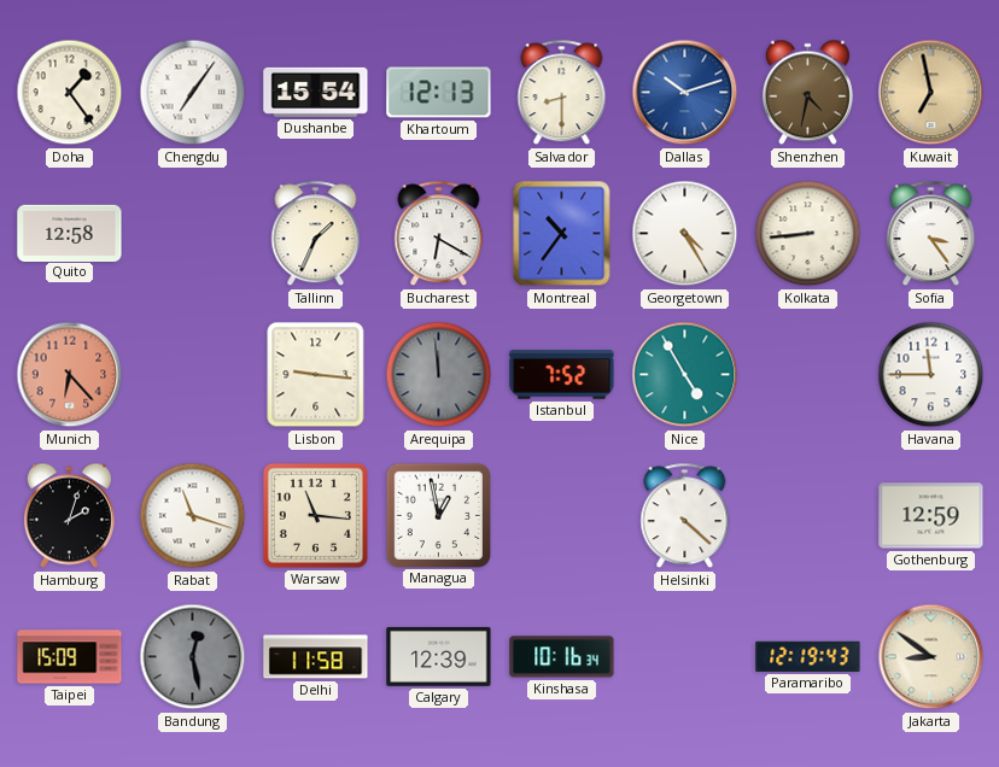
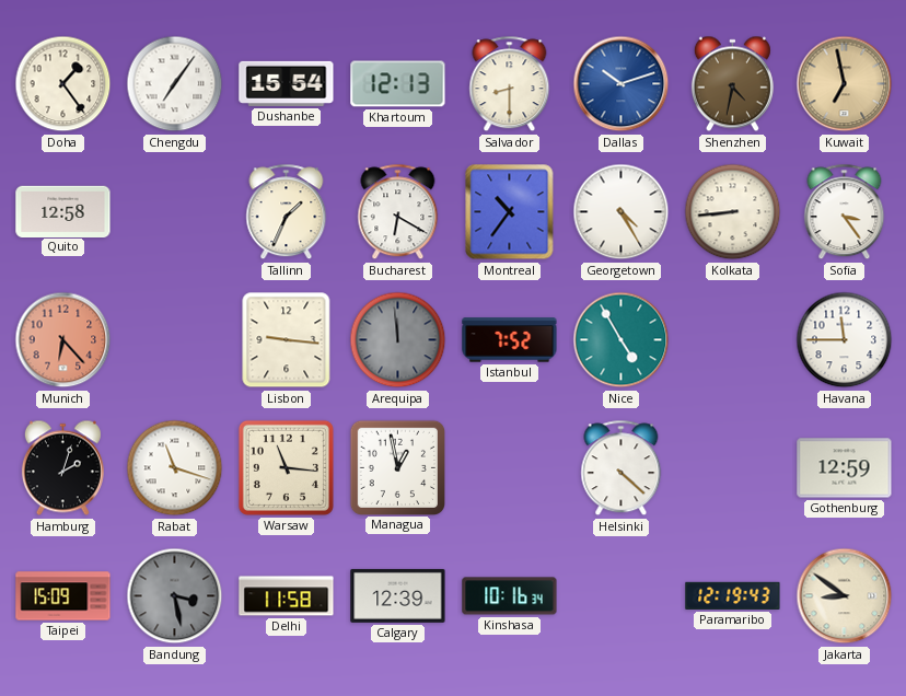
Bandung: 12:28 -> 3:28
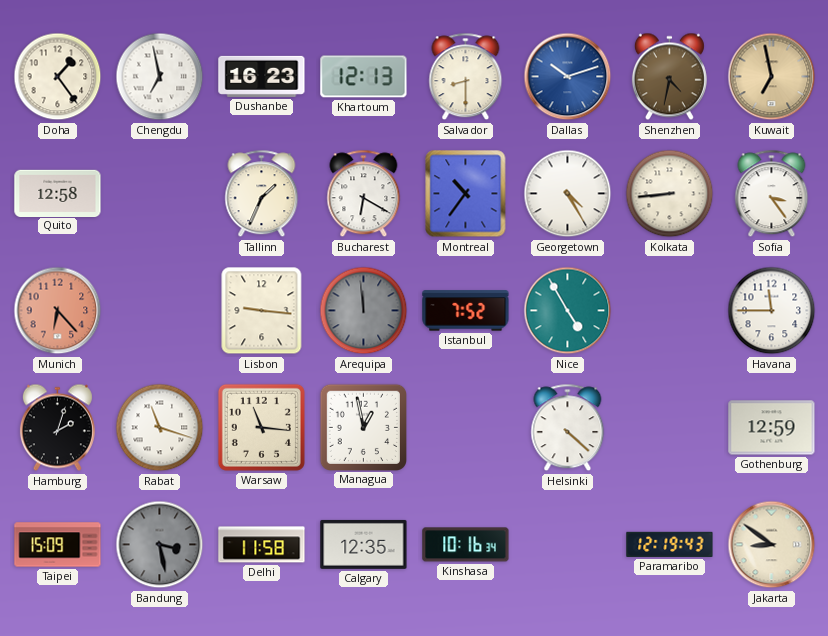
Chengdu: 7:06 -> 6:58
Dushanbe: 15:54 -> 16:23
Calgary: 12:39 -> 12:35
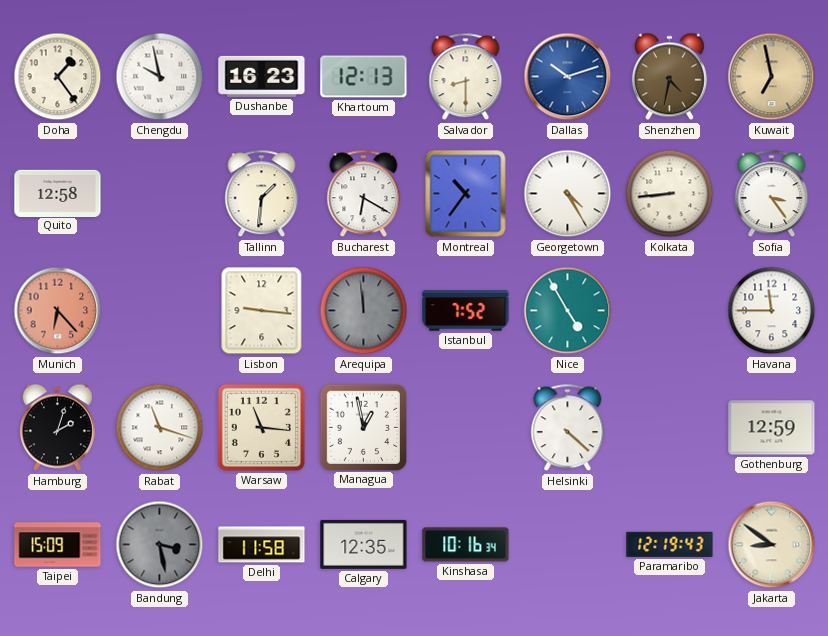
Chengdu: 6:58 -> 9:58
Tallinn: 1:34 -> 1:31
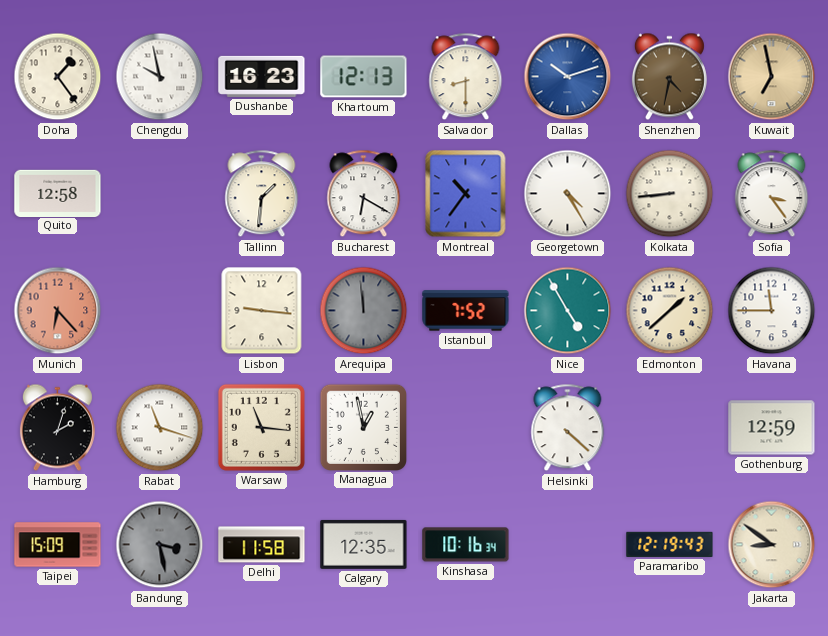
Edmonton: none -> 1:38
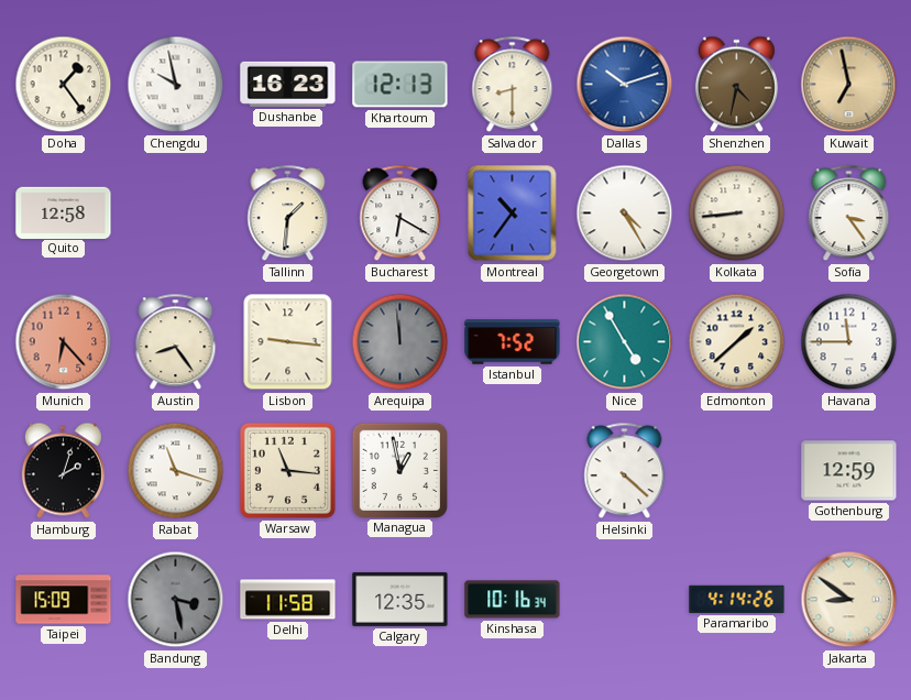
Austin: none -> 8:24
Paramaribo: 12:19 -> 4:14
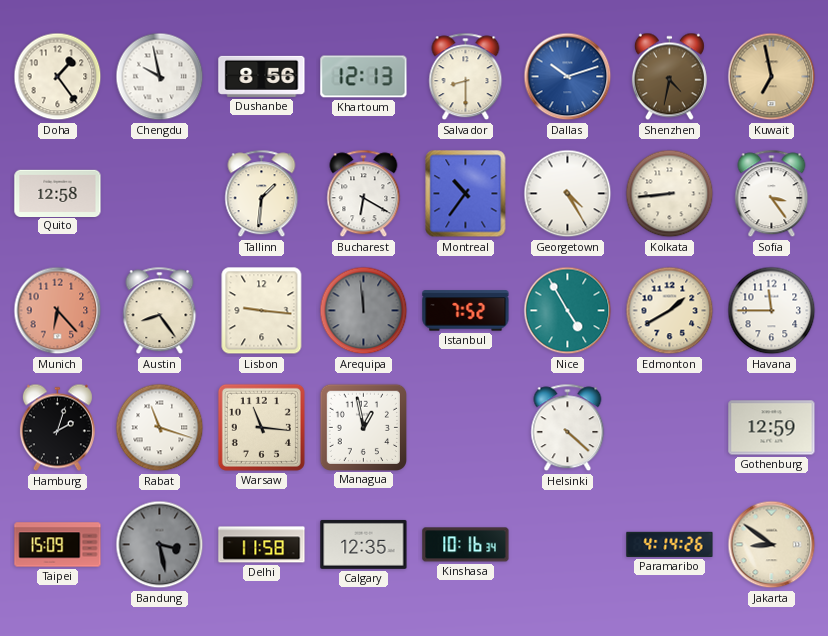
Dushanbe: 16:23 -> 8:56
Edmonton: 1:38 -> 1:40
